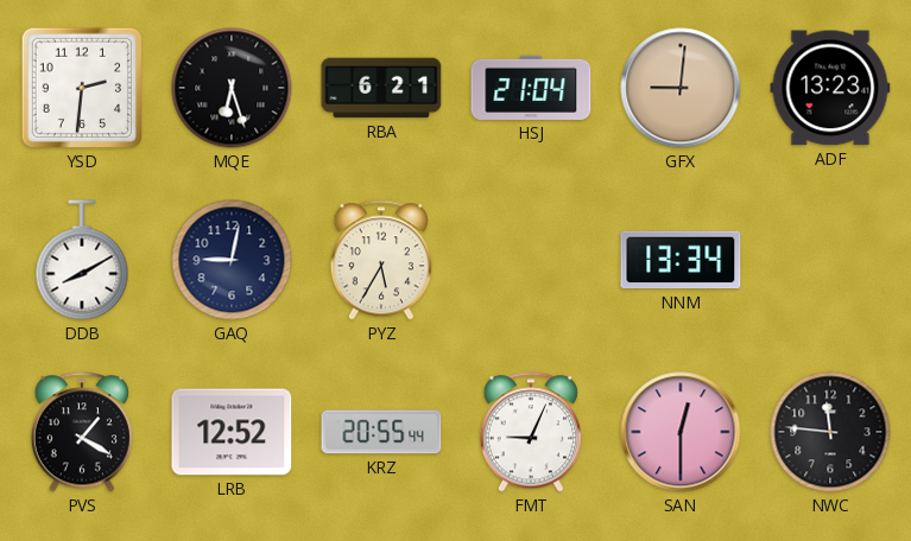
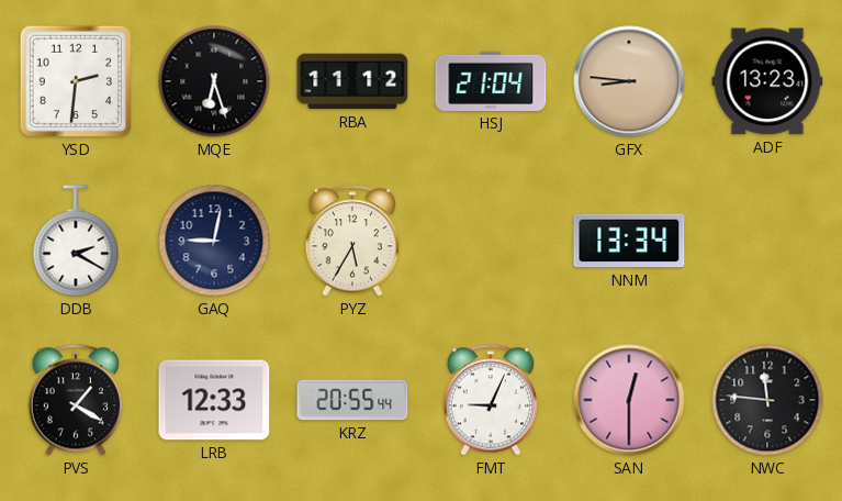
RBA: 6:21 -> 11:12
GFX: 9:01 -> 8:46
DDB: 8:10 -> 2:20
LRB: 12:52 -> 12:33
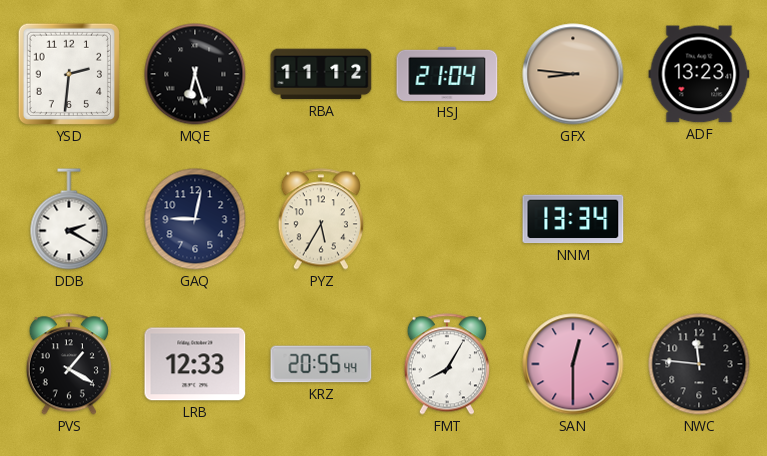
FMT: 9:04 -> 8:05
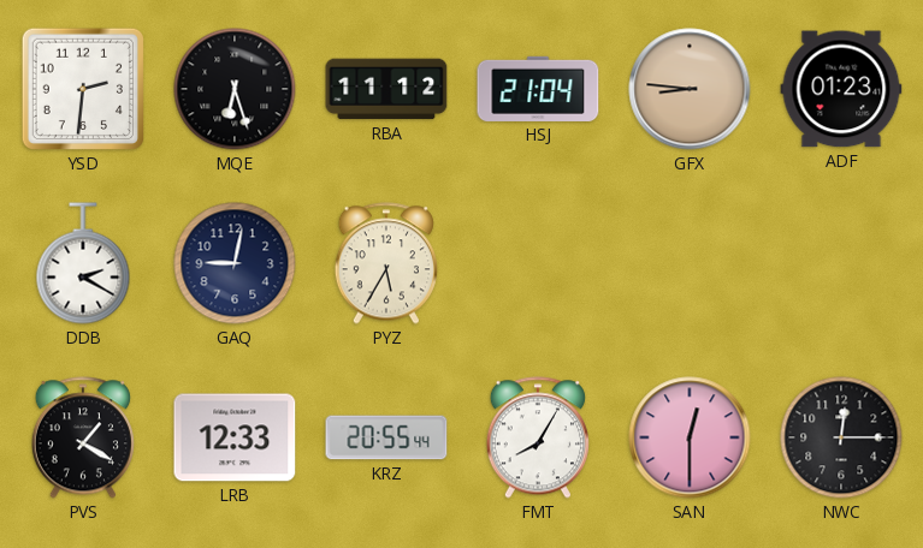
ADF: 13:23 -> 01:23
NNM: 13:34 -> none
NWC: 11:46 -> 12:15
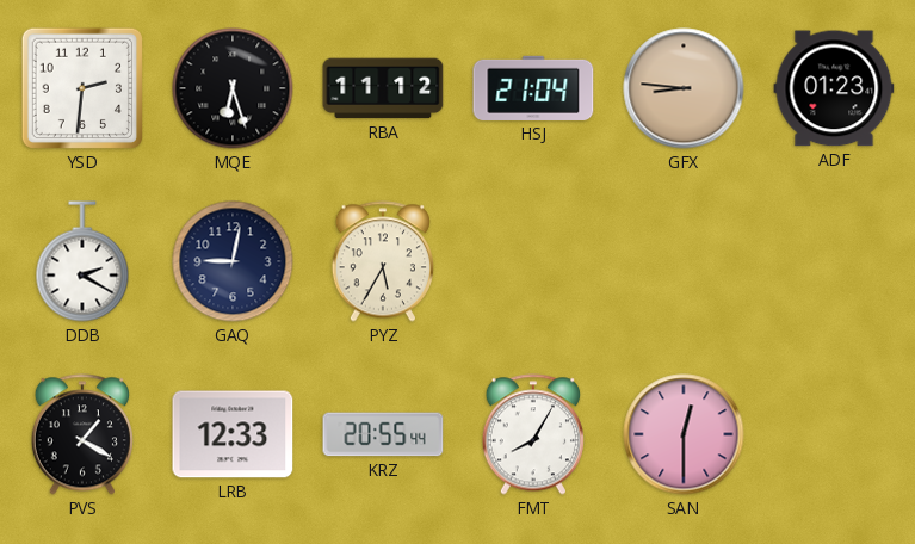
NWC: 12:15 -> none
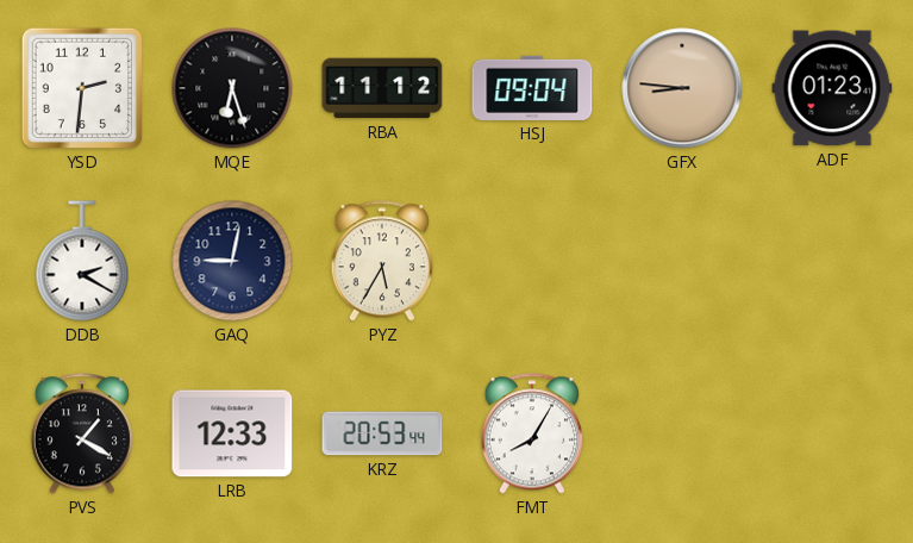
HSJ: 21:04 -> 09:04
KRZ: 20:55 -> 20:53
SAN: 12:30 -> none
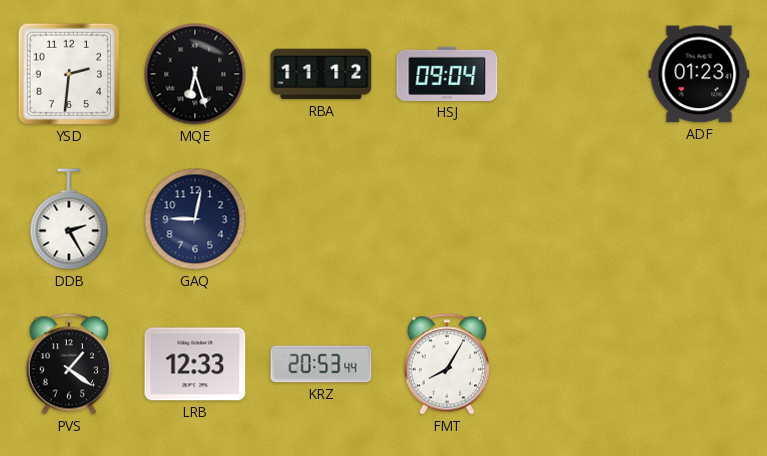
GFX: 8:46 -> none
DDB: 2:20 -> 2:25
PYZ: 5:35 -> none
PVS: 1:20 -> 1:21
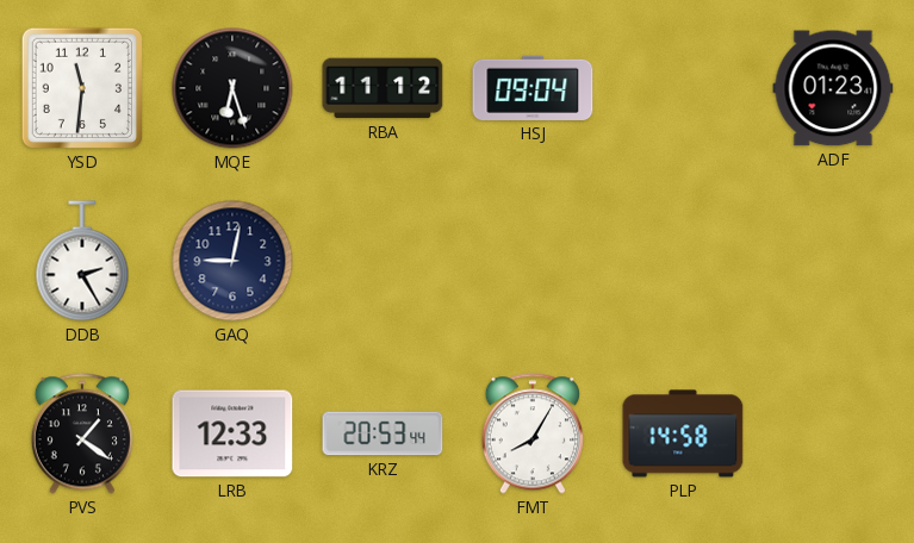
YSD: 2:31 -> 11:31
PLP: none -> 14:58
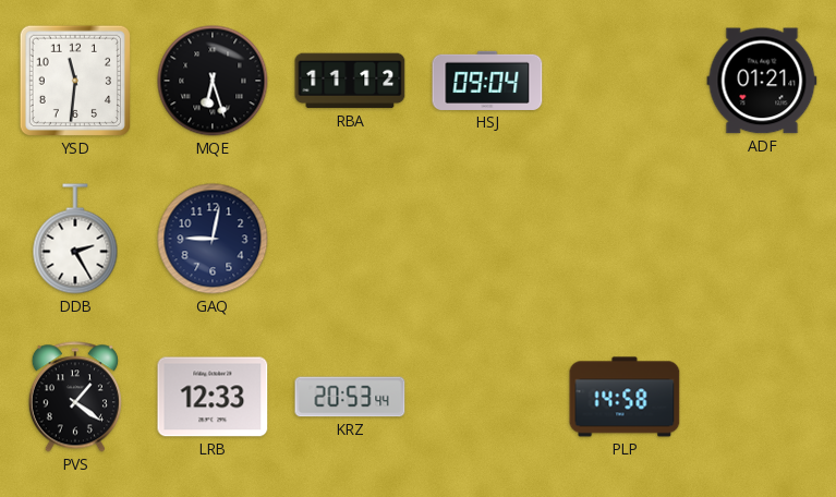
ADF: 01:23 -> 01:21
FMT: 8:05 -> none
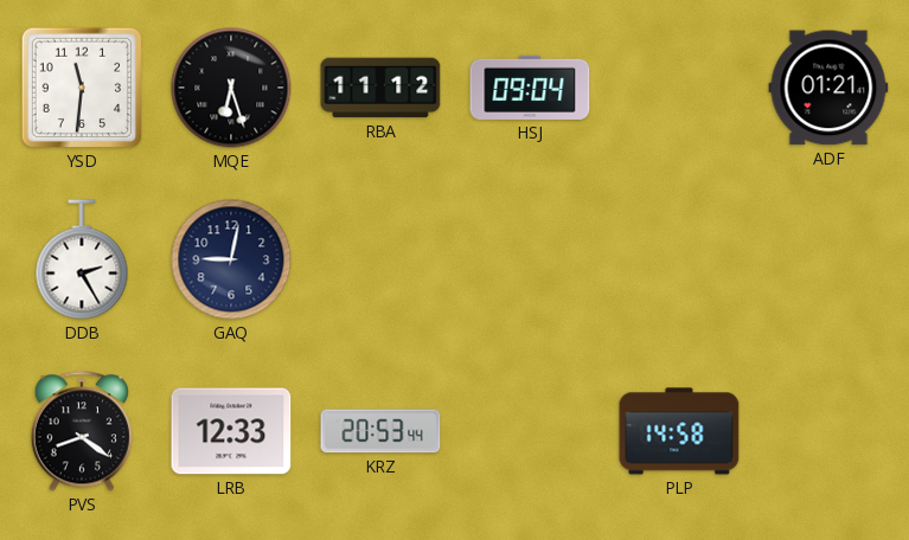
PVS: 1:21 -> 8:21
